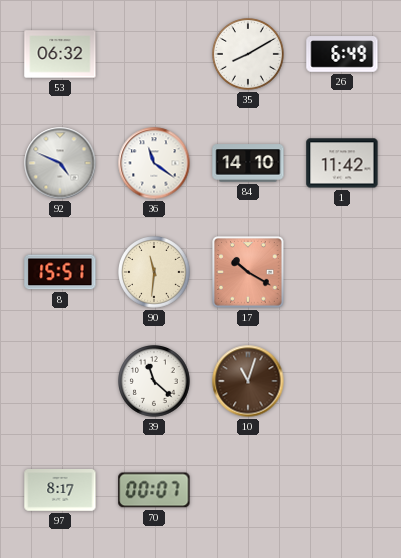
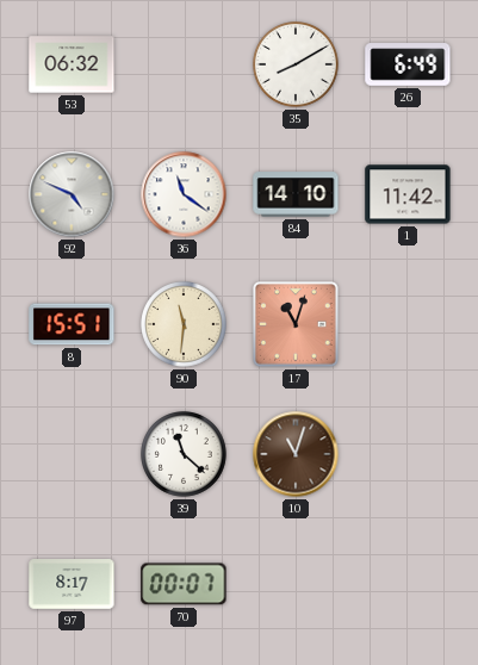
17: 10:20 -> 11:03
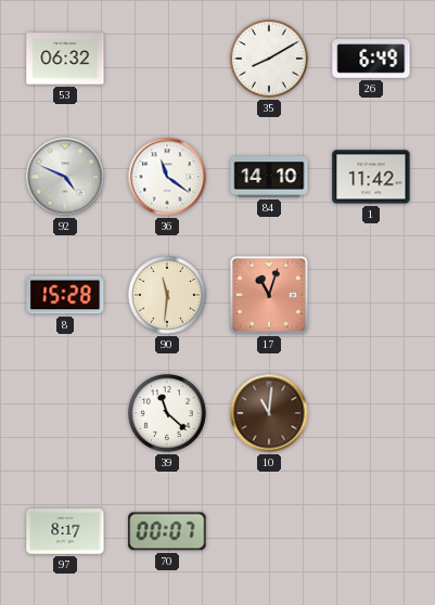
8: 15:51 -> 15:28
10: 11:03 -> 11:01
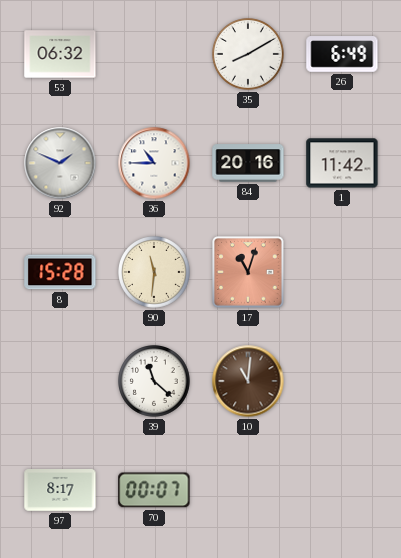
92: 4:49 -> 1:49
36: 11:21 -> 10:45
84: 14:10 -> 20:16
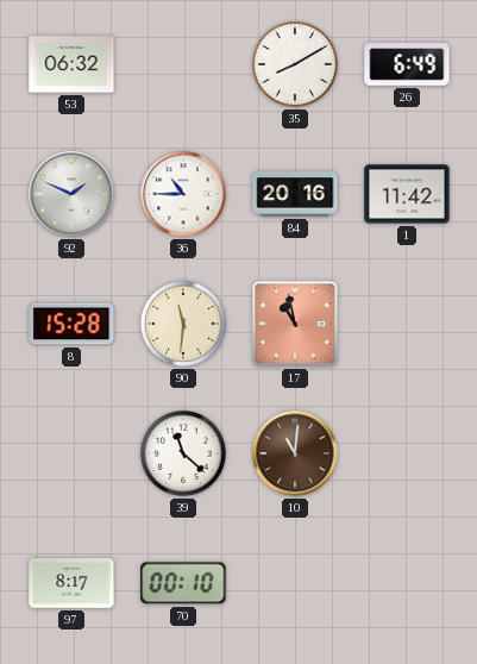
17: 11:03 -> 10:58
70: 00:07 -> 00:10
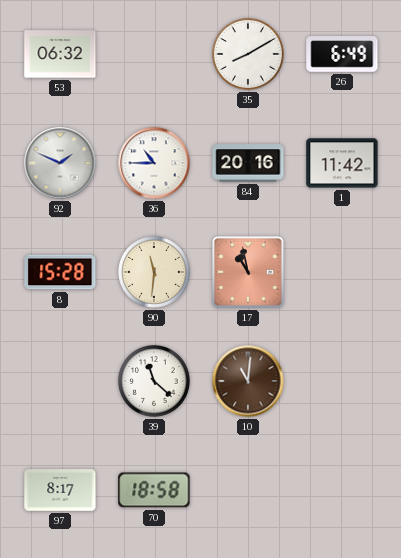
70: 00:10 -> 18:58
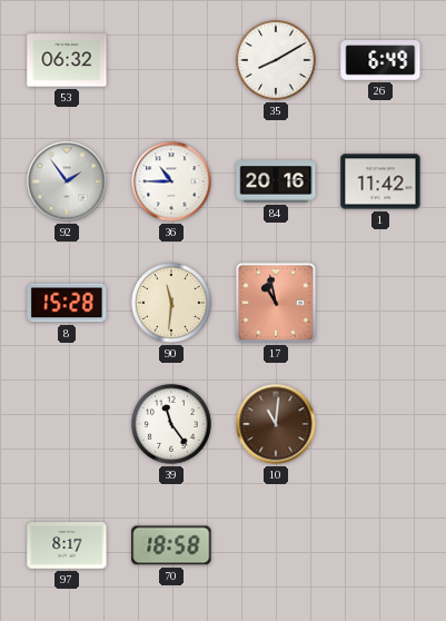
92: 1:49 -> 1:54
39: 11:22 -> 11:24
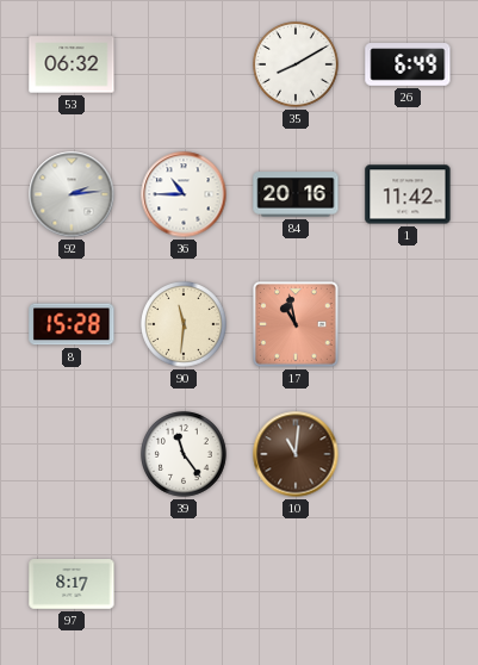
92: 1:54 -> 2:14
70: 18:58 -> none
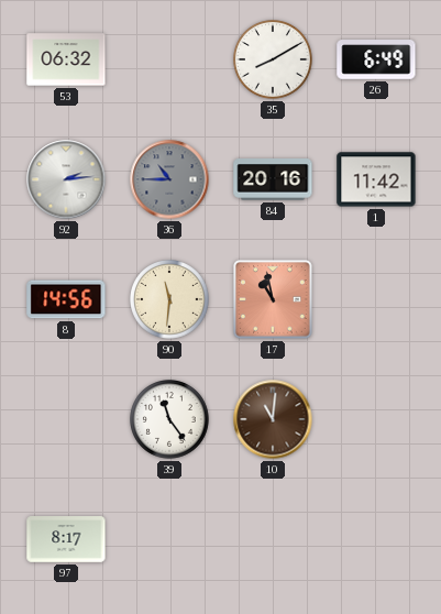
36 dial: white -> grey
8: 15:28 -> 14:56
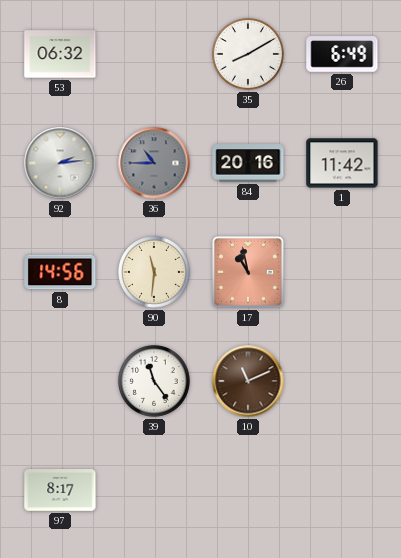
10: 11:01 -> 11:11
